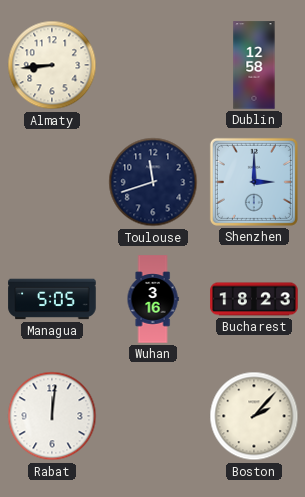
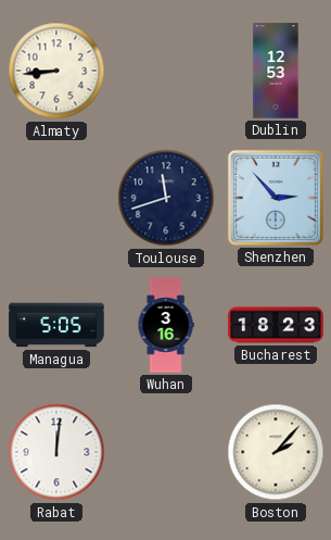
Dublin: 12:58 -> 12:53
Shenzhen: 3:00 -> 2:53
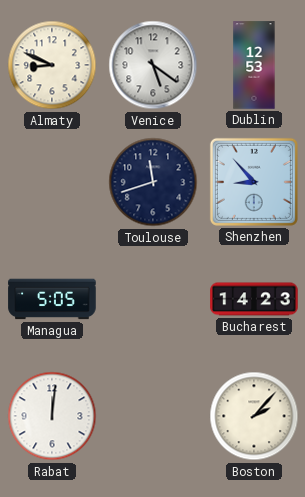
Almaty: 8:44 -> 8:49
Venice: none -> 5:21
Shenzhen: 2:53 -> 8:53
Wuhan: 3:16 -> none
Bucharest: 18:23 -> 14:23
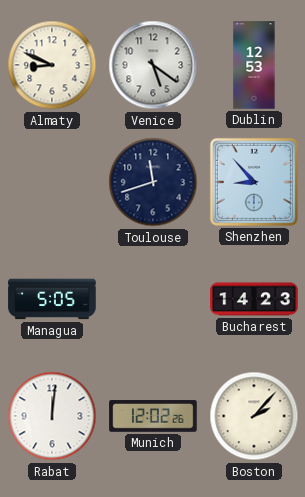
Munich: none -> 12:02
